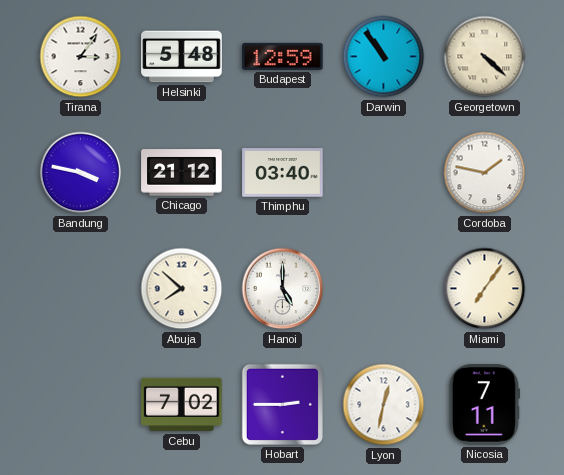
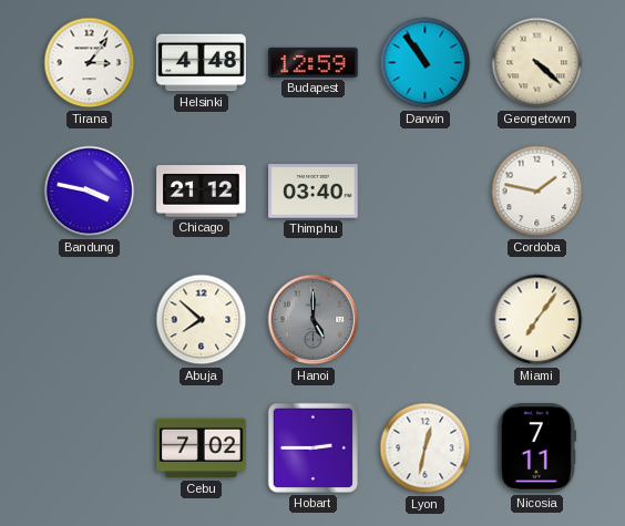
Helsinki: 5:48 -> 4:48
Hanoi dial: white -> grey
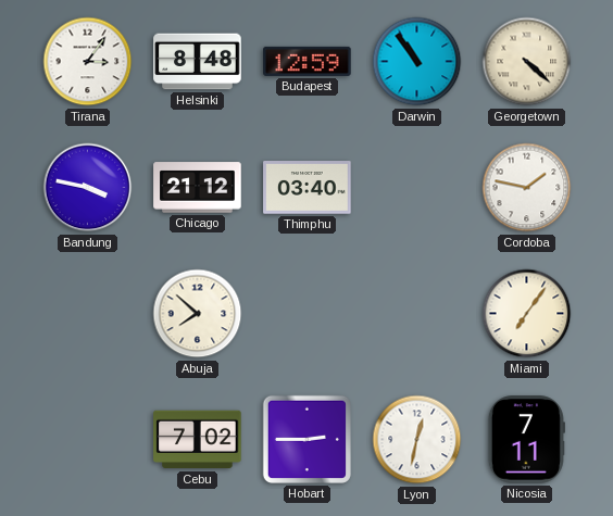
Helsinki: 4:48 -> 8:48
Hanoi: 5:00 -> none
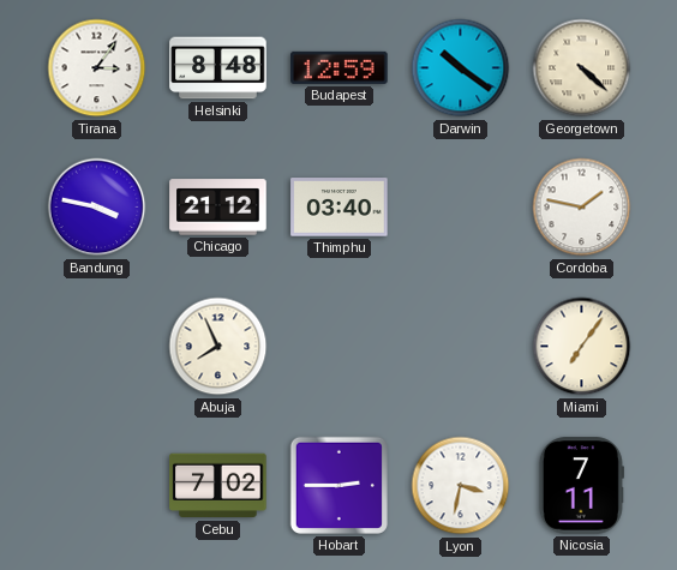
Darwin: 10:54 -> 10:21
Abuja: 7:52 -> 7:56
Lyon: 12:32 -> 3:32
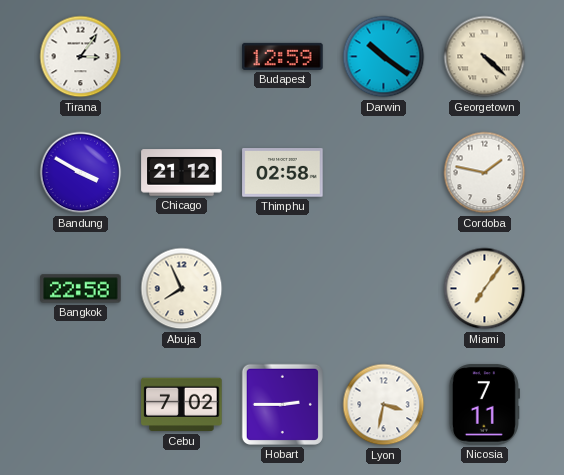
Helsinki: 8:48 -> none
Bandung: 3:47 -> 3:50
Thimphu: 03:40 -> 02:58
Bangkok: none -> 22:58
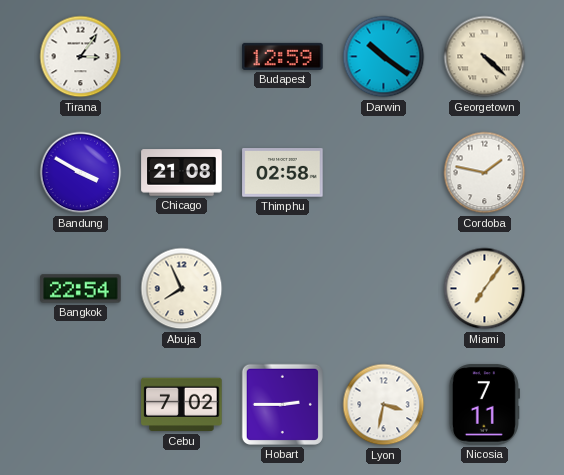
Chicago: 21:12 -> 21:08
Bangkok: 22:58 -> 22:54
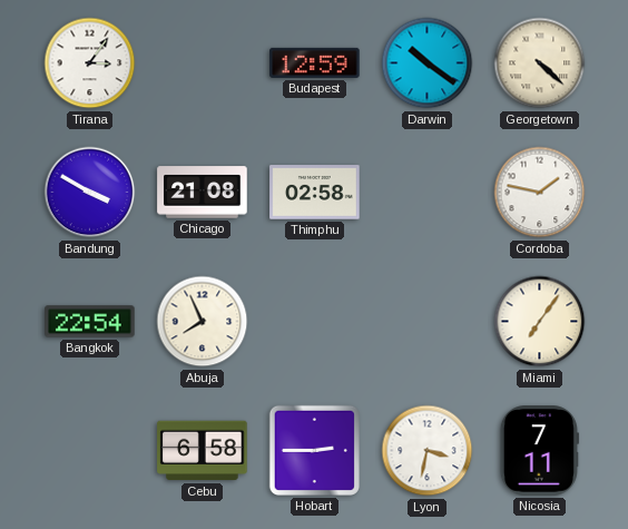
Cebu: 7:02 -> 6:58
